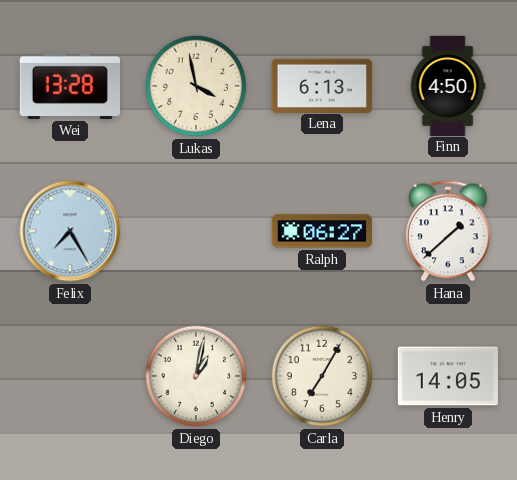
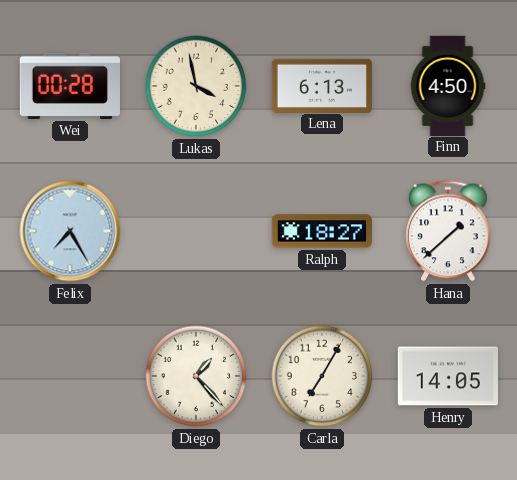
Wei: 13:28 -> 00:28
Ralph: 06:27 -> 18:27
Diego: 1:02 -> 1:23
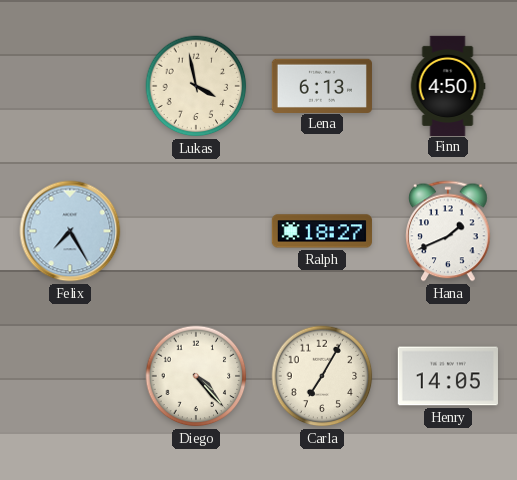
Wei: 00:28 -> none
Hana: 1:38 -> 1:41
Diego: 1:23 -> 4:23
